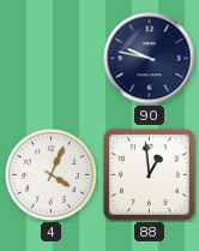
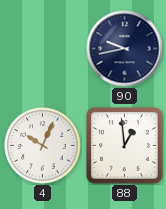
90: 9:47 -> 9:43
4: 4:04 -> 10:04
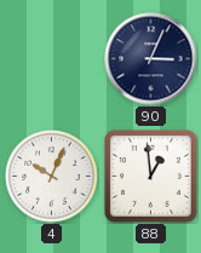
90: 9:43 -> 3:04
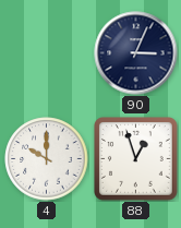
4: 10:04 -> 10:00
88: 12:59 -> 12:57
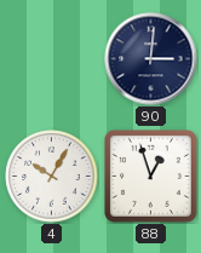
90: 3:04 -> 3:01
4: 10:00 -> 10:05
